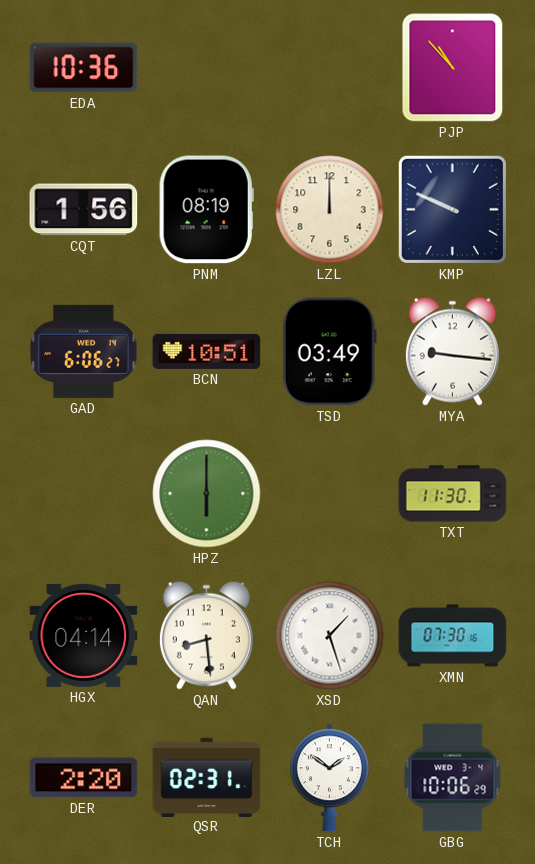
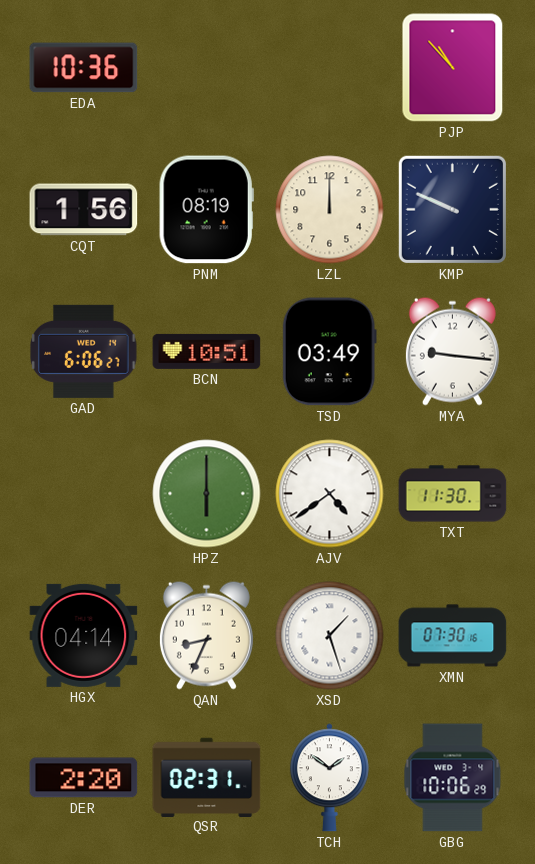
AJV: none -> 4:39
QAN: 8:29 -> 8:34
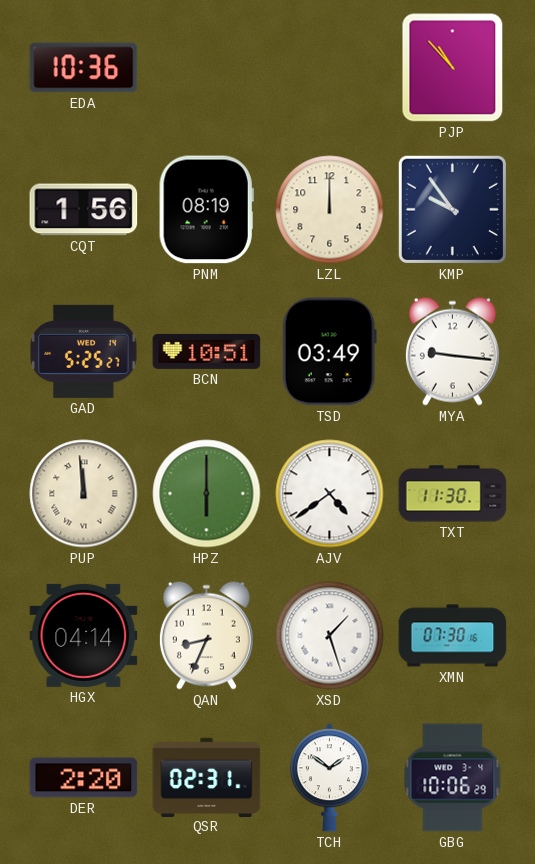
KMP: 9:49 -> 9:54
GAD: 6:06 -> 5:25
PUP: none -> 11:59
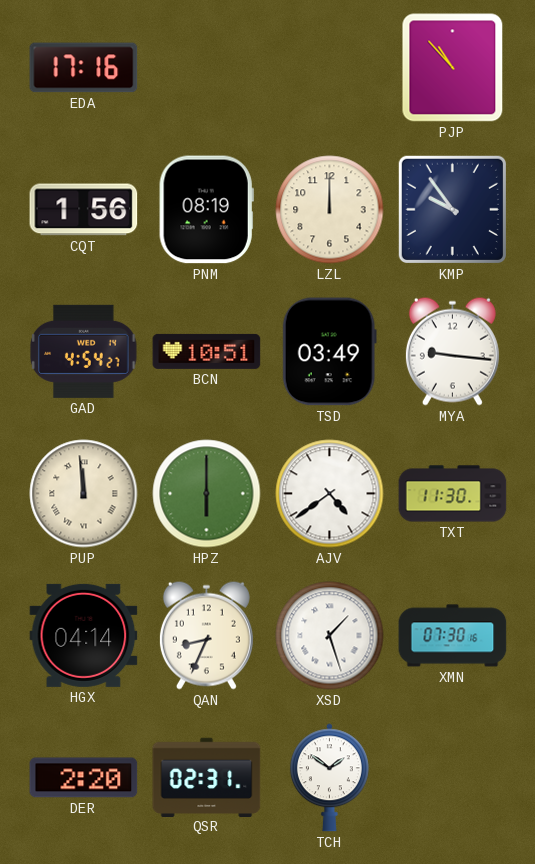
EDA: 10:36 -> 17:16
GAD: 5:25 -> 4:54
GBG: 10:06 -> none
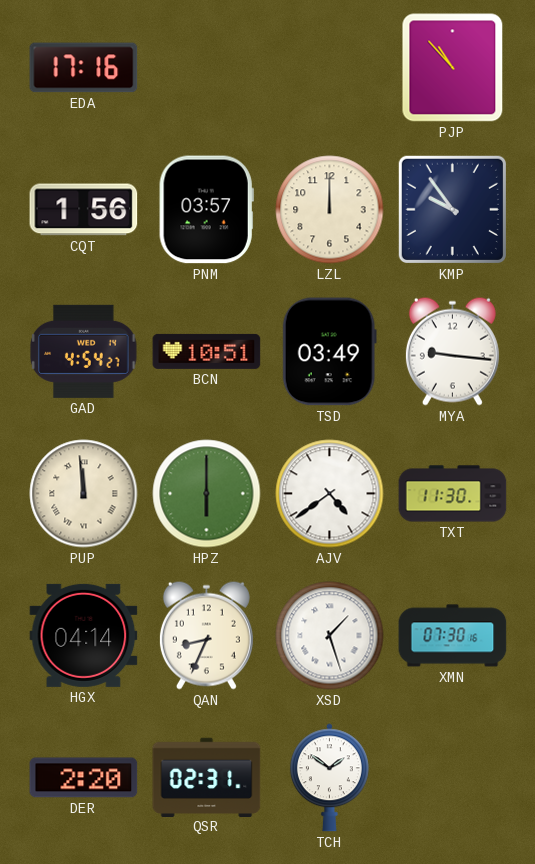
PNM: 08:19 -> 03:57
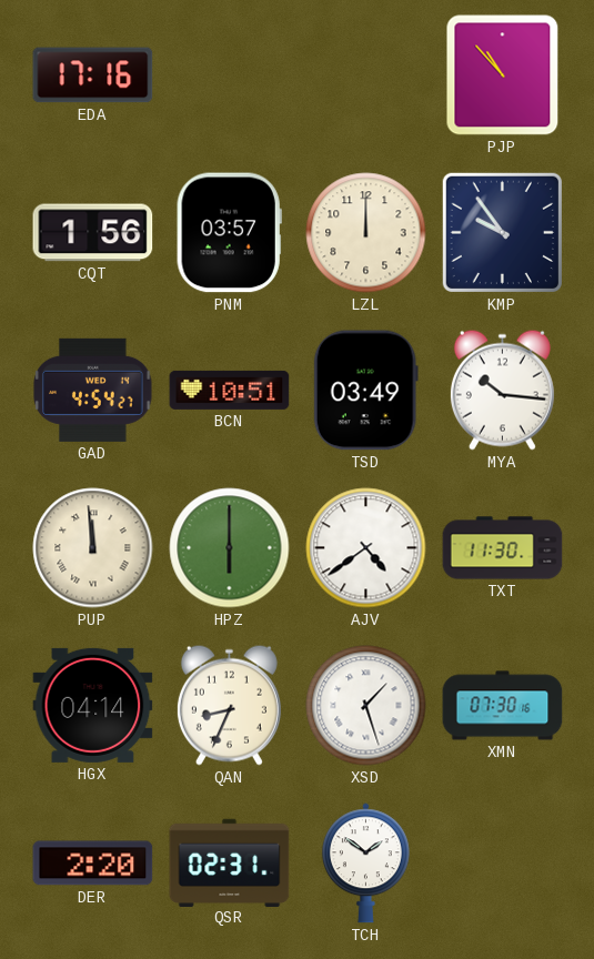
MYA: 9:16 -> 10:16
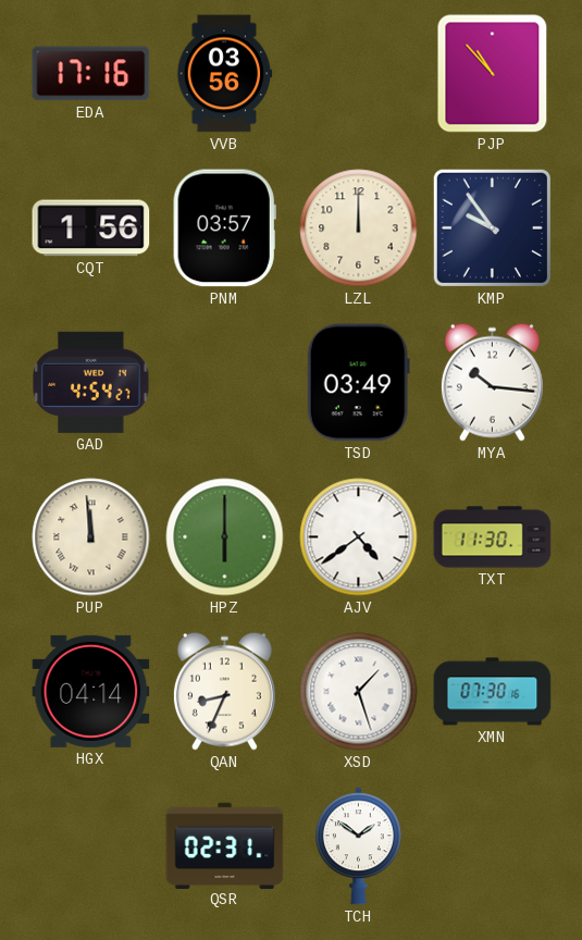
VVB: none -> 03:56
BCN: 10:51 -> none
DER: 2:20 -> none
